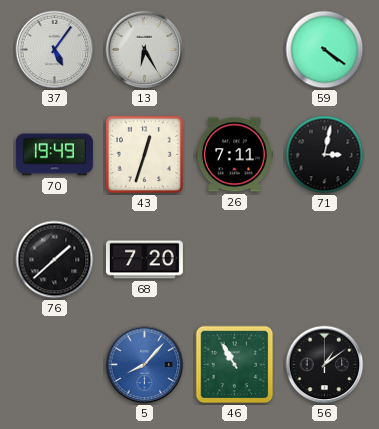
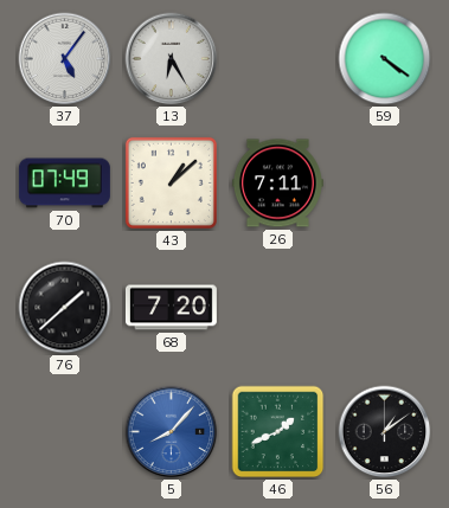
70: 19:49 -> 07:49
43: 12:33 -> 1:08
71: 3:02 -> none
46: 10:55 -> 1:41
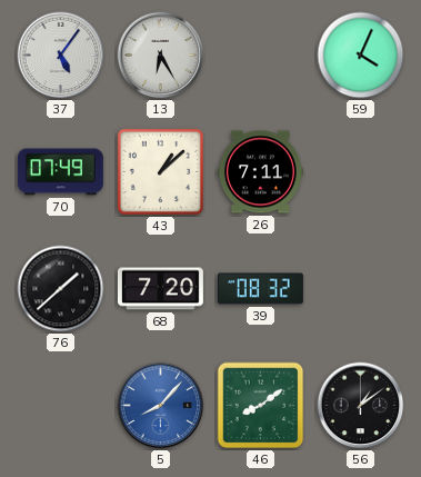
59: 4:21 -> 4:04
39: none -> 08:32
46: 1:41 -> 8:09
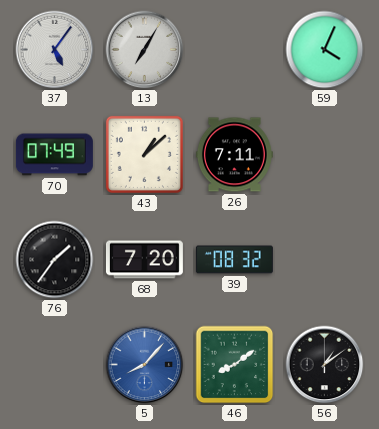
13: 6:25 -> 7:05
76: 1:38 -> 1:36
